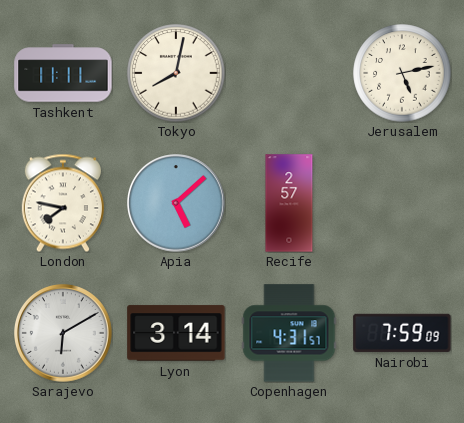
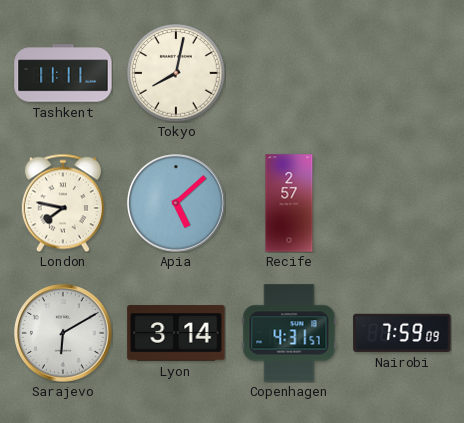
Jerusalem: 5:13 -> none
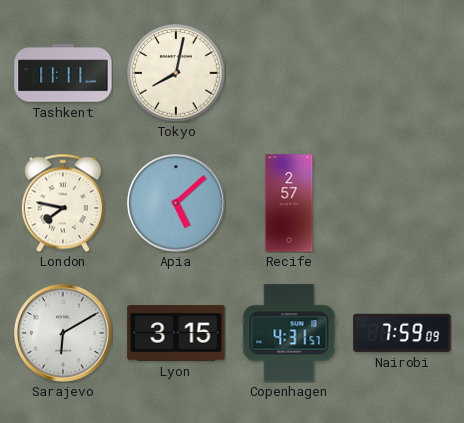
Lyon: 3:14 -> 3:15
